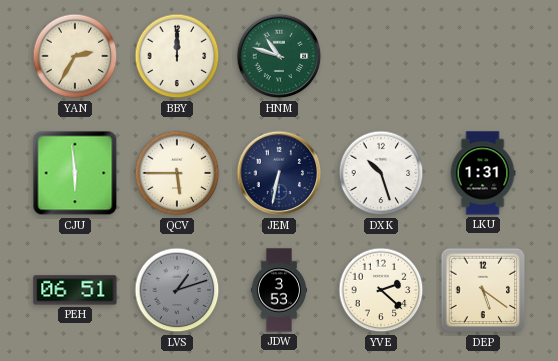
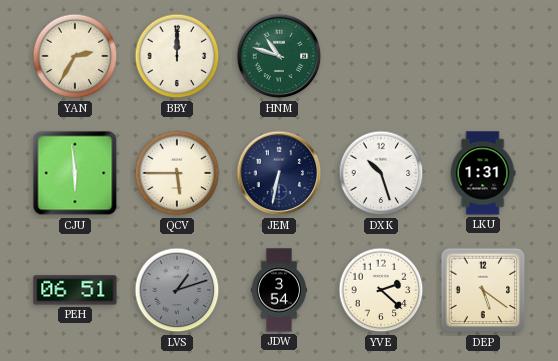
JDW: 3:53 -> 3:54
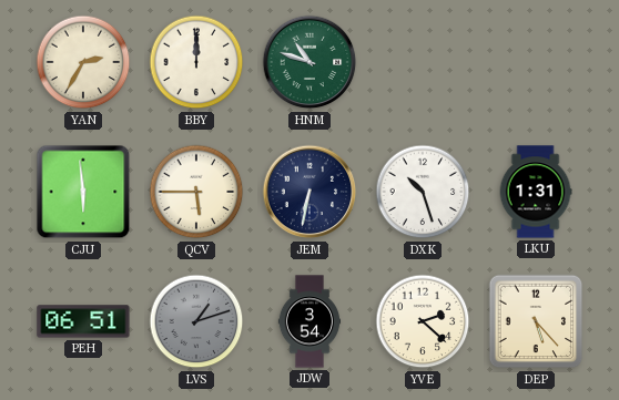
DEP: 5:21 -> 5:23
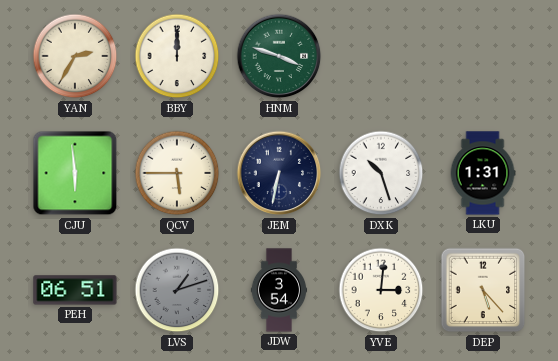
HNM: 10:48 -> 3:48
YVE: 2:22 -> 3:01
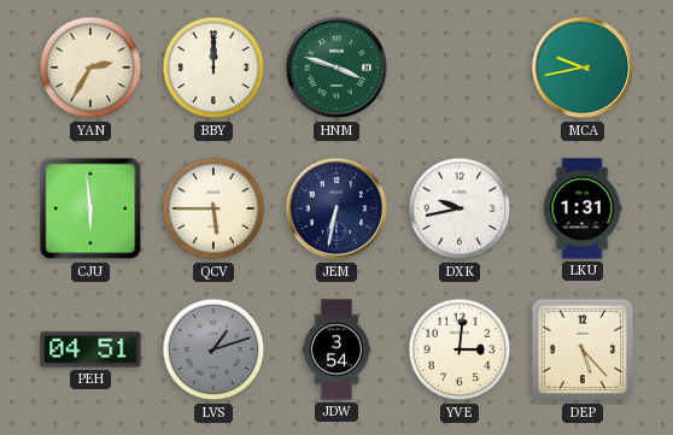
MCA: none -> 9:43
DXK: 10:27 -> 9:43
PEH: 06:51 -> 04:51
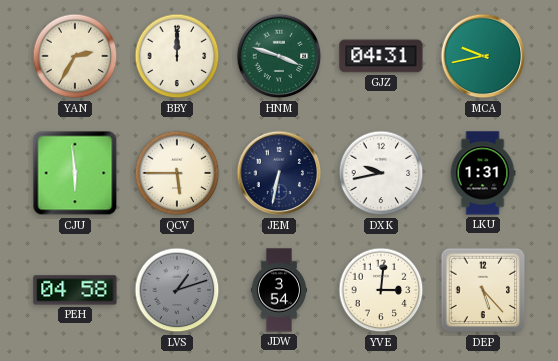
GJZ: none -> 04:31
PEH: 04:51 -> 04:58
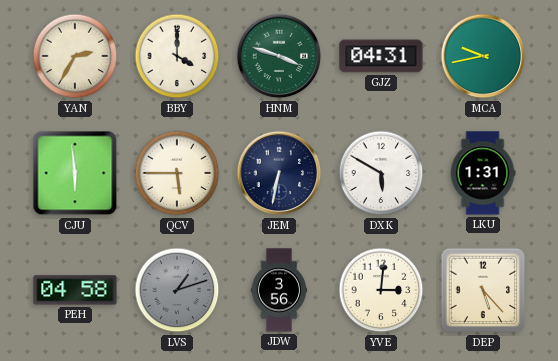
BBY: 12:00 -> 4:00
DXK: 9:43 -> 5:50
JDW: 3:54 -> 3:56
